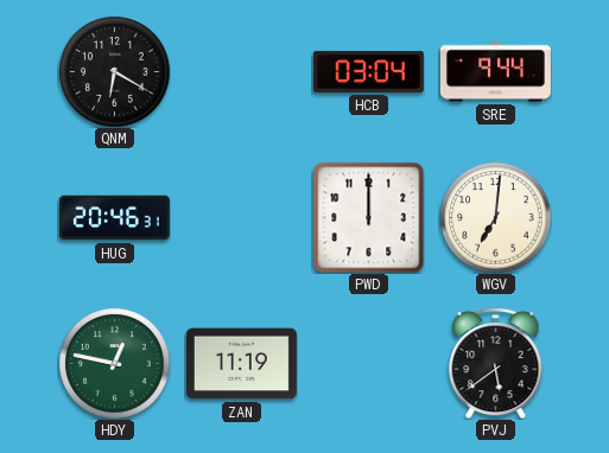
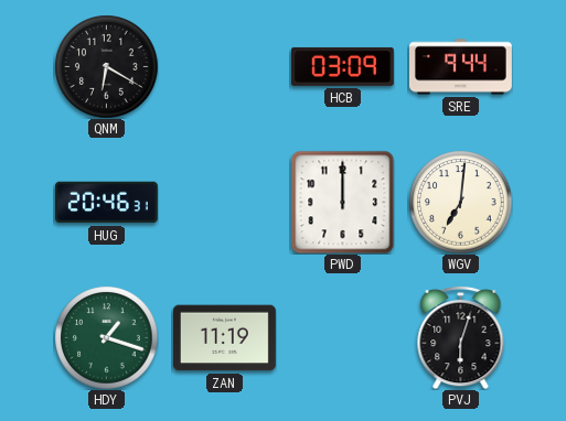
HCB: 03:04 -> 03:09
HDY: 12:47 -> 1:18
PVJ: 5:39 -> 6:03
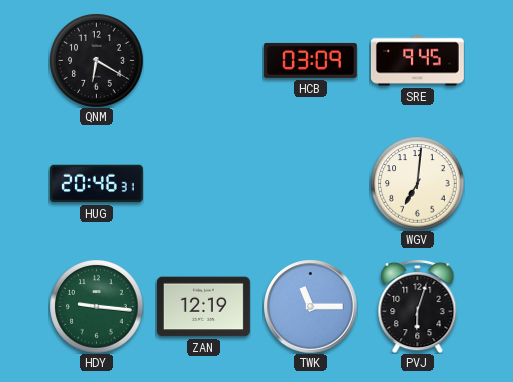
SRE: 9:44 -> 9:45
PWD: 12:00 -> none
HDY: 1:18 -> 9:16
ZAN: 11:19 -> 12:19
TWK: none -> 11:15
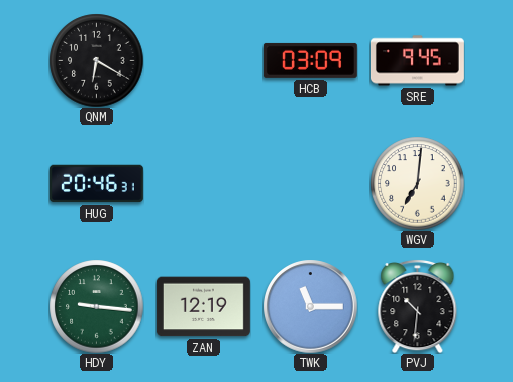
PVJ: 6:03 -> 10:31
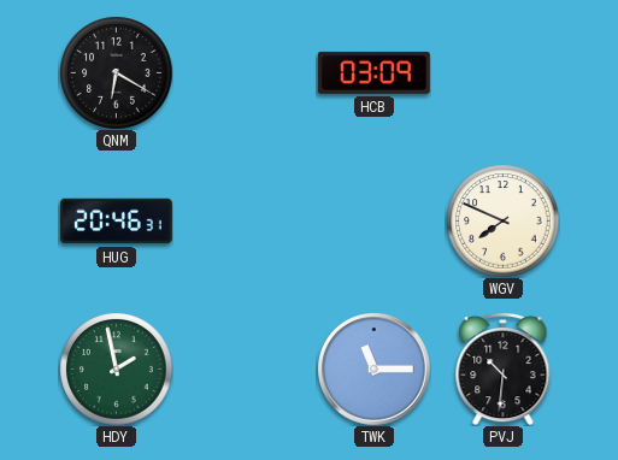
SRE: 9:45 -> none
WGV: 7:01 -> 7:49
HDY: 9:16 -> 1:58
ZAN: 12:19 -> none
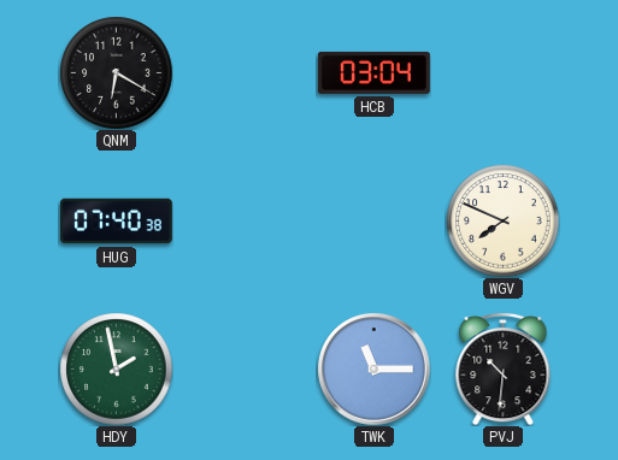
HCB: 03:09 -> 03:04
HUG: 20:46 -> 07:40
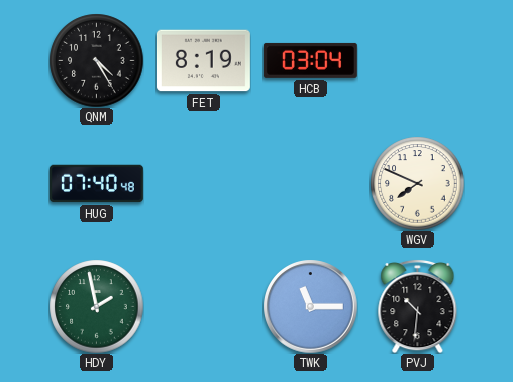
QNM: 6:20 -> 4:25
FET: none -> 8:19
HUG: 07:40:38 -> 07:40:48
